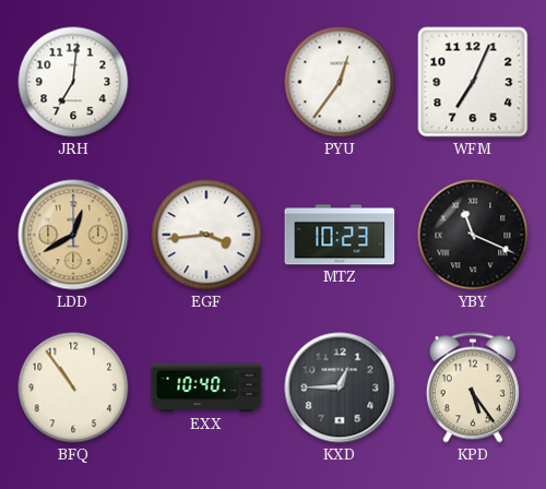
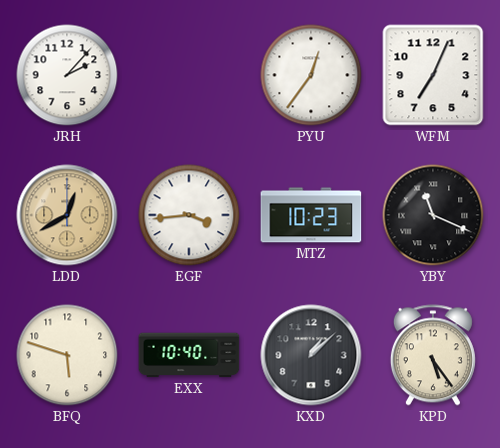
JRH: 7:01 -> 2:07
BFQ: 10:54 -> 5:48
KXD: 12:45 -> 1:08
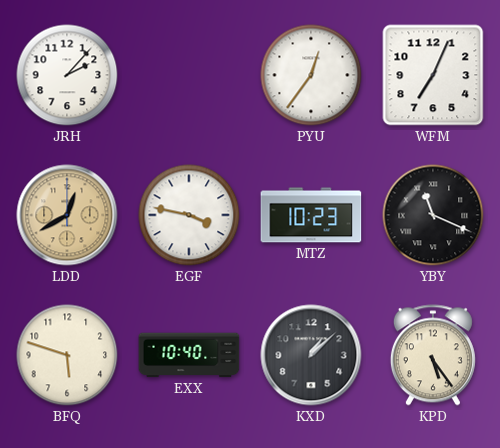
EGF: 3:44 -> 3:47
